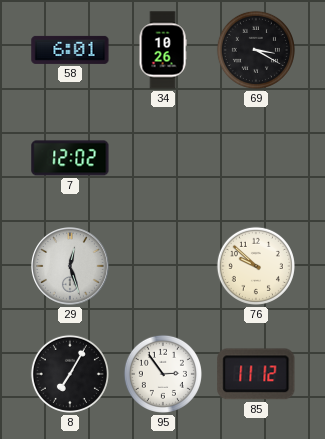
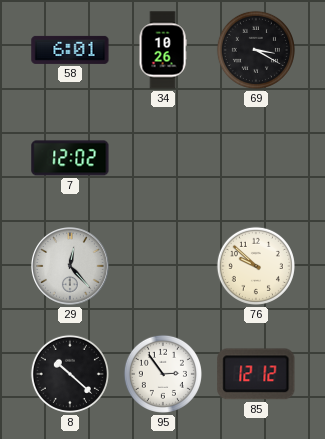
29: 12:27 -> 12:23
8: 7:05 -> 10:22
85: 11:12 -> 12:12
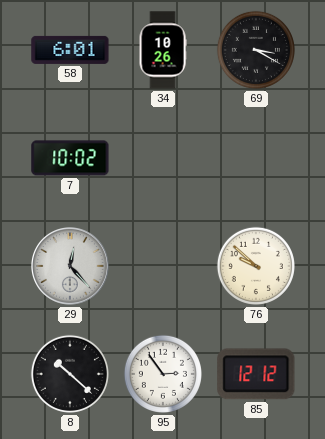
7: 12:02 -> 10:02
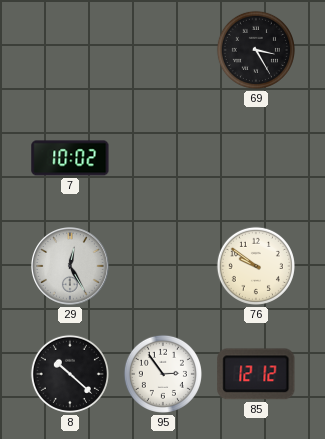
58: 6:01 -> none
34: 10:26 -> none
69: 3:20 -> 3:25
29: 12:23 -> 12:25
76: 9:52 -> 9:51
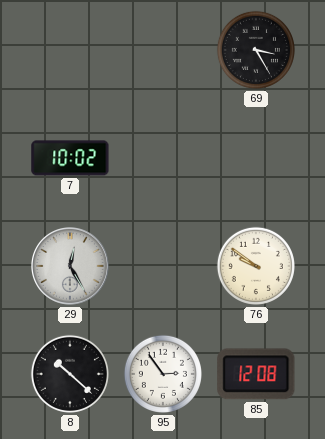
85: 12:12 -> 12:08
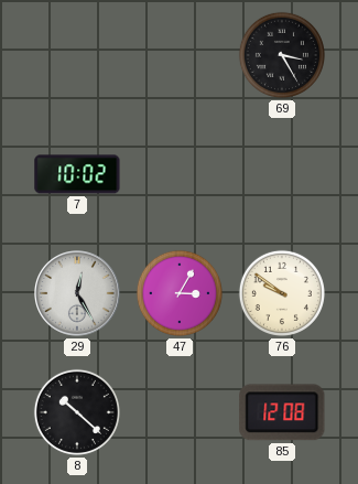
47: none -> 3:05
95: 2:54 -> none
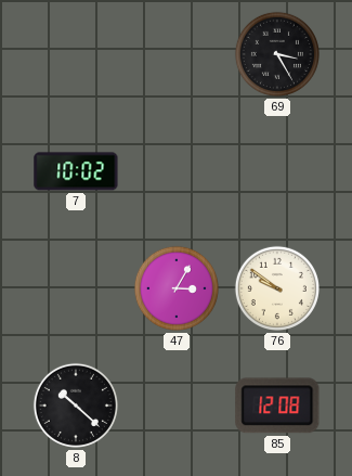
29: 12:25 -> none
